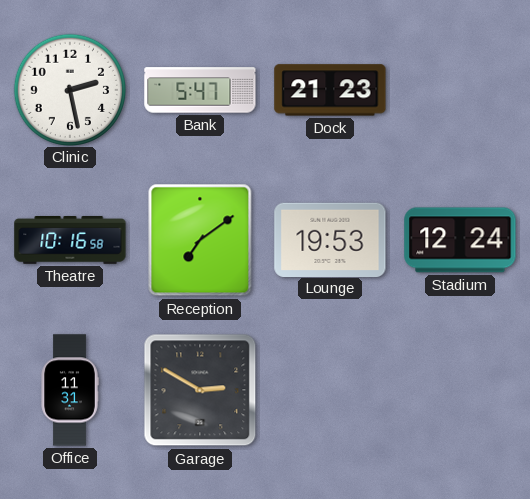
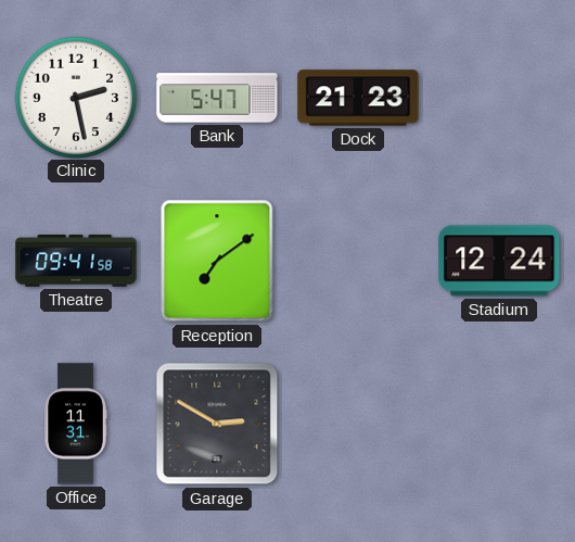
Theatre: 10:16 -> 09:41
Lounge: 19:53 -> none
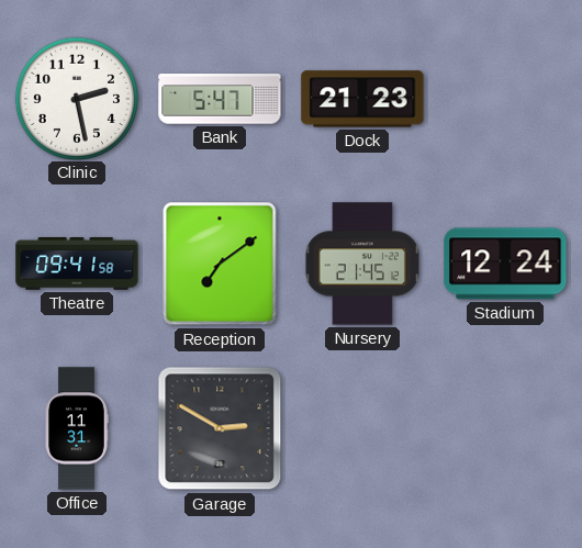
Nursery: none -> 21:45
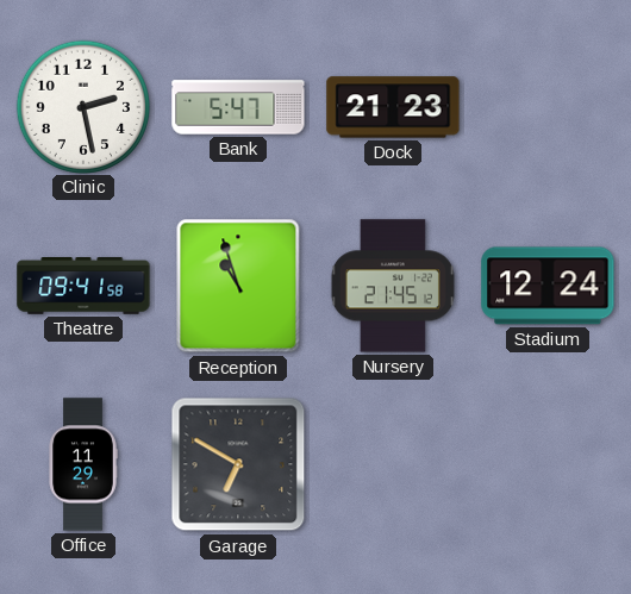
Reception: 7:09 -> 10:57
Office: 11:31 -> 11:29
Garage: 2:50 -> 6:50
